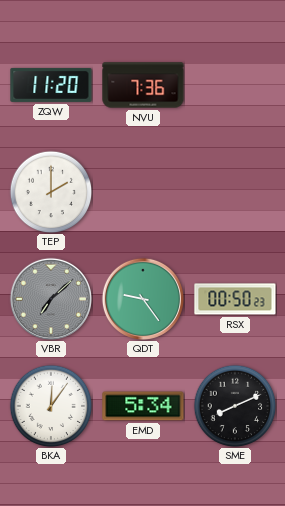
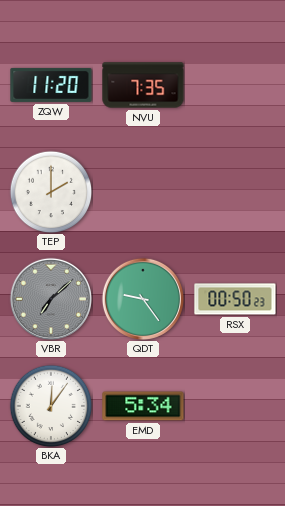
NVU: 7:36 -> 7:35
SME: 8:11 -> none
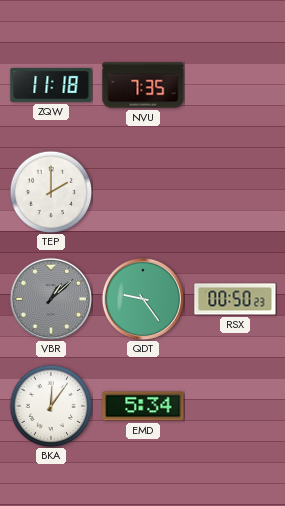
ZQW: 11:20 -> 11:18
VBR: 7:08 -> 1:08
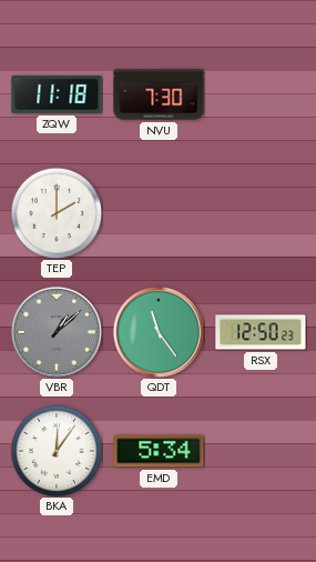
NVU: 7:35 -> 7:30
QDT: 9:24 -> 11:24
RSX: 00:50 -> 12:50
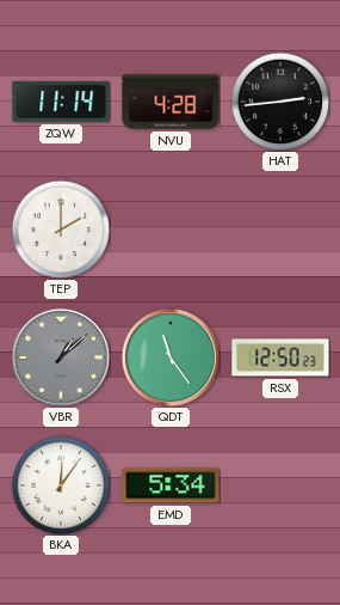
ZQW: 11:18 -> 11:14
NVU: 7:30 -> 4:28
HAT: none -> 2:44
